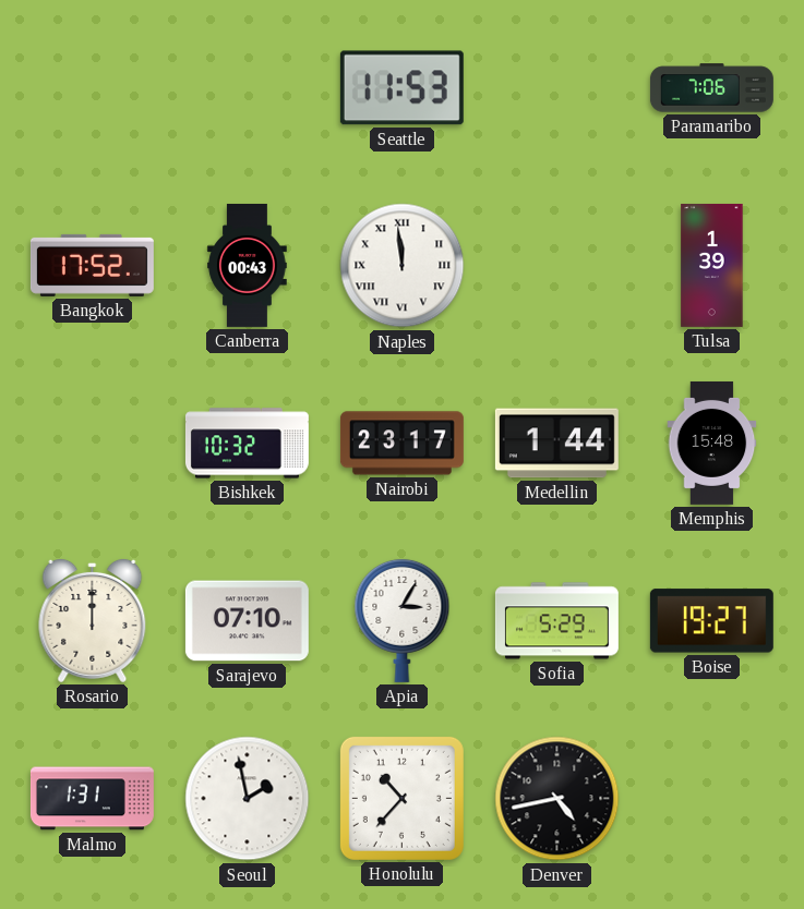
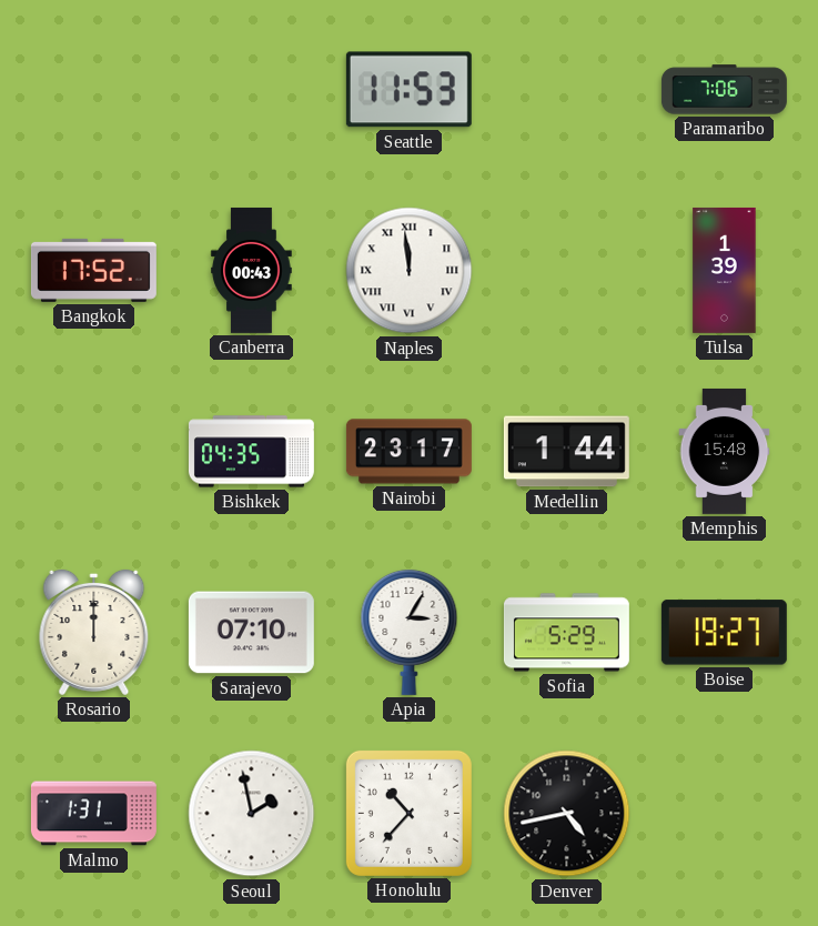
Bishkek: 10:32 -> 04:35
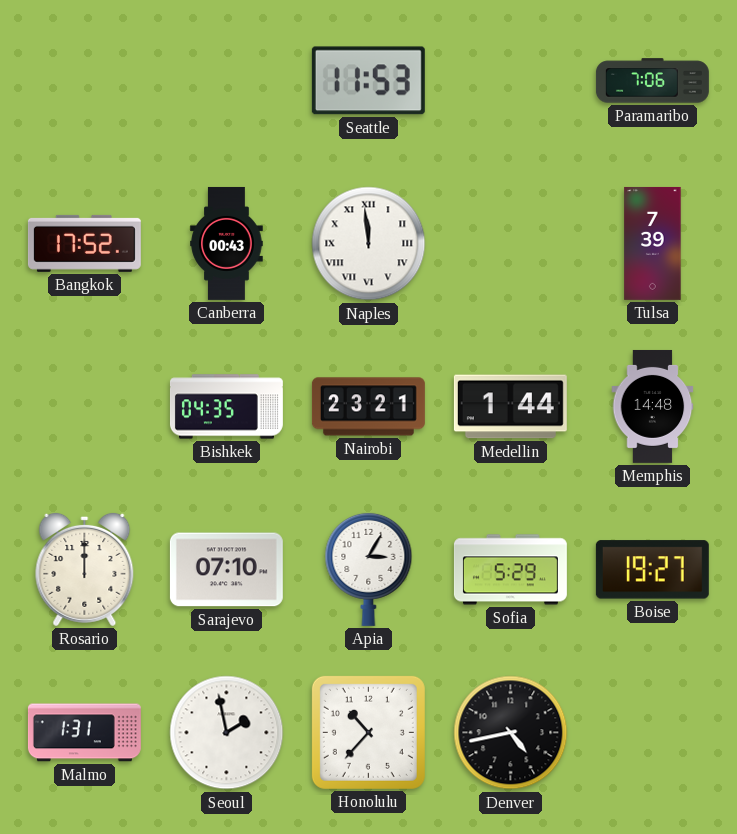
Tulsa: 1:39 -> 7:39
Nairobi: 23:17 -> 23:21
Memphis: 15:48 -> 14:48
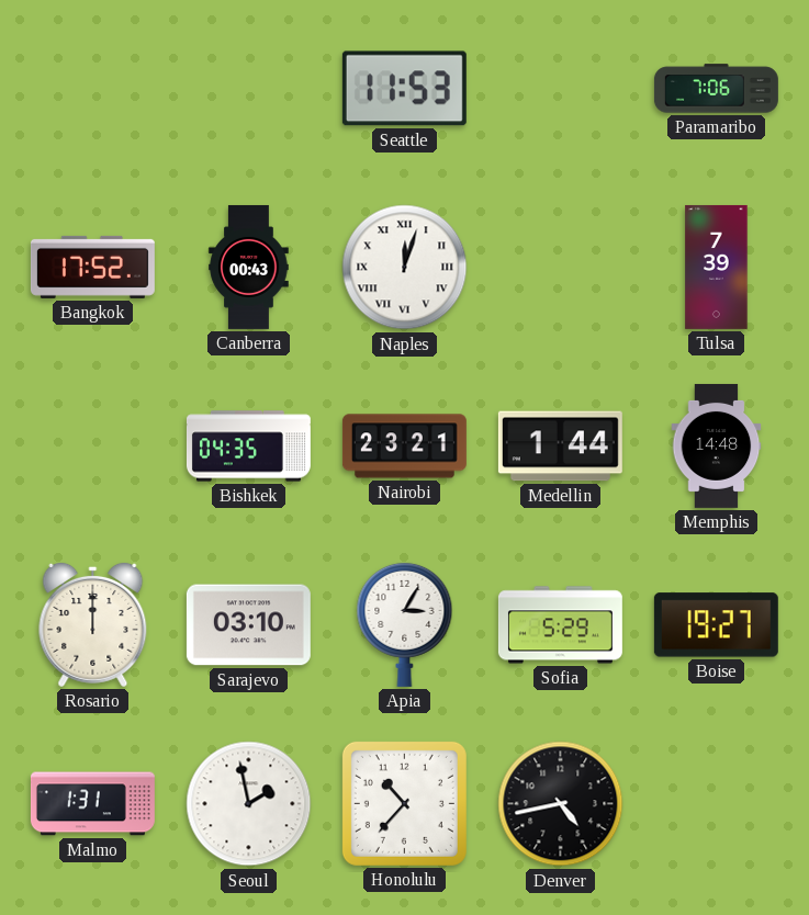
Naples: 11:59 -> 12:03
Sarajevo: 07:10 -> 03:10
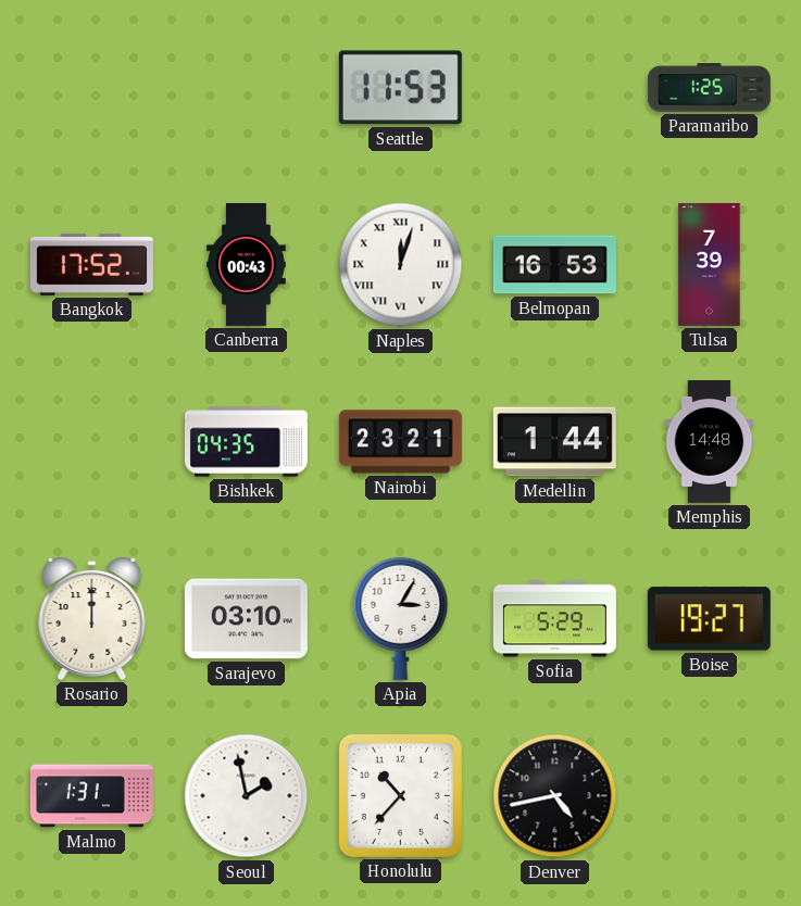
Paramaribo: 7:06 -> 1:25
Belmopan: none -> 16:53
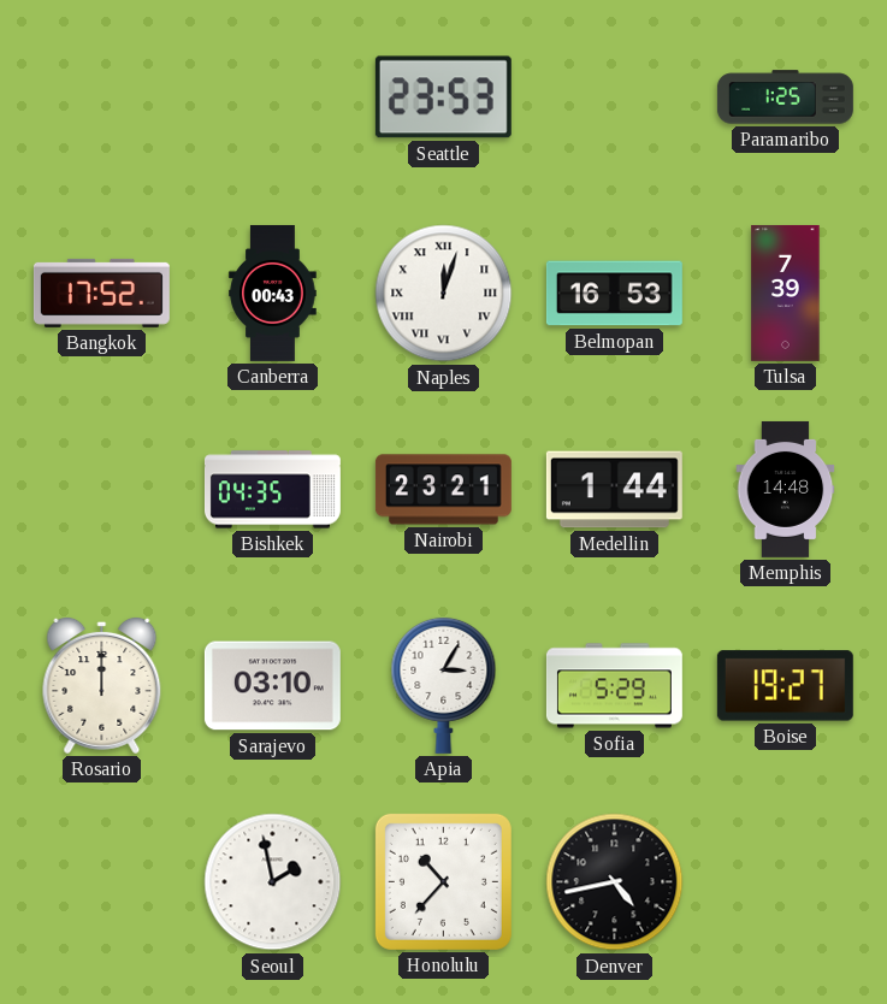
Seattle: 11:53 -> 23:53
Malmo: 1:31 -> none
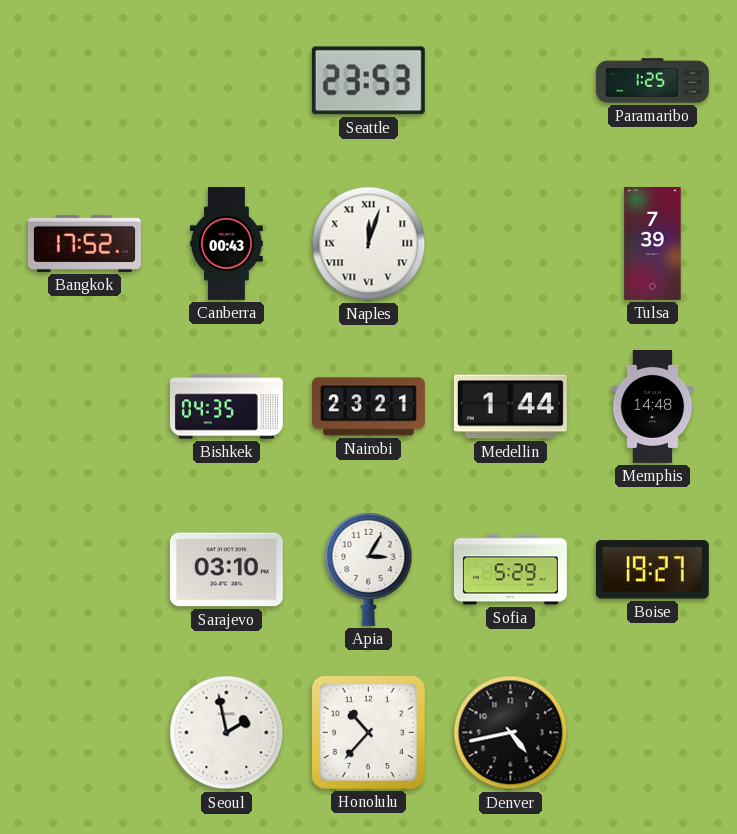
Belmopan: 16:53 -> none
Rosario: 12:00 -> none
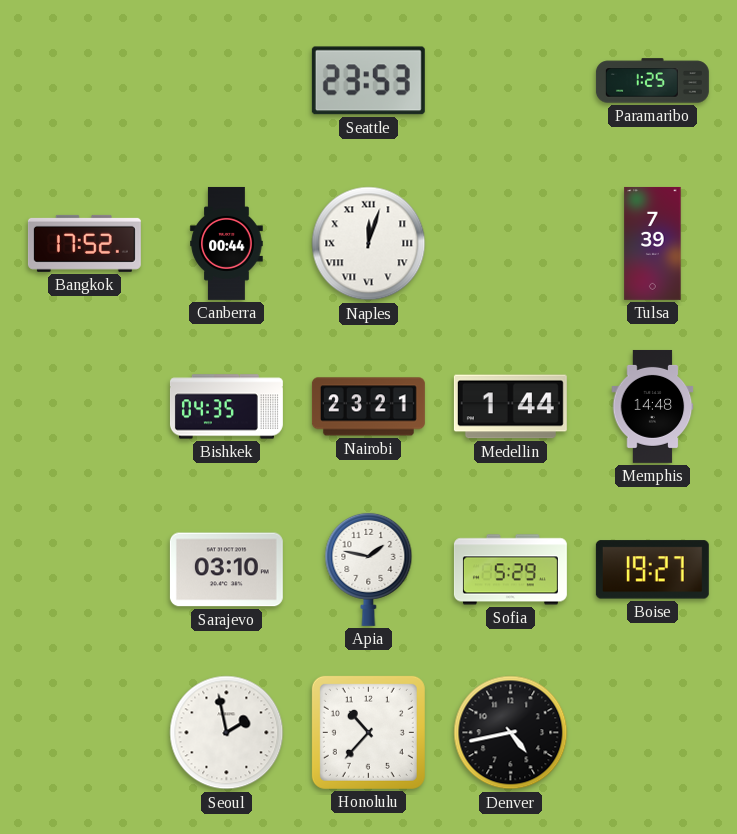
Canberra: 00:43 -> 00:44
Apia: 3:05 -> 1:47
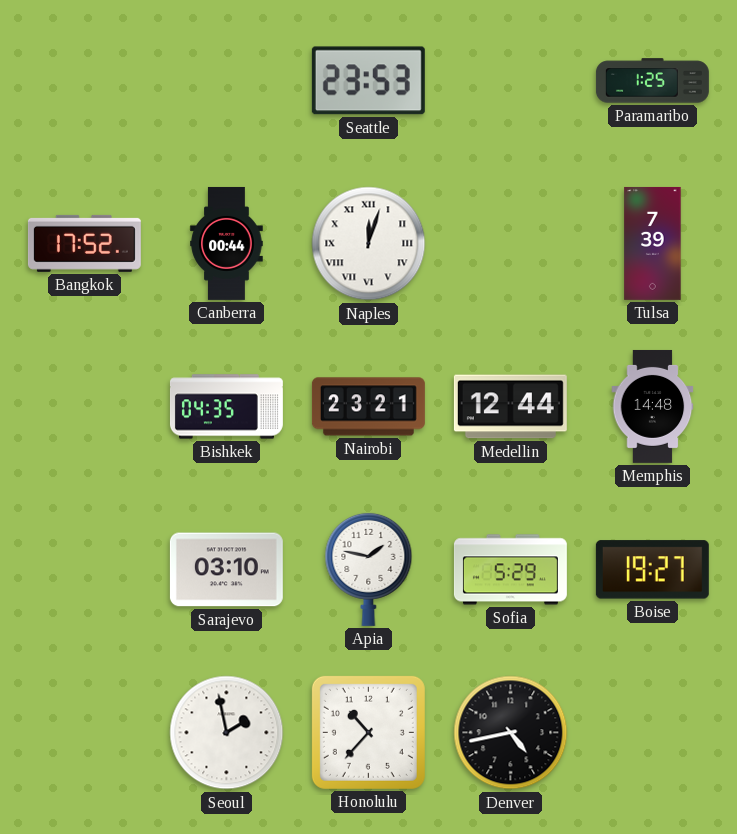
Medellin: 1:44 -> 12:44
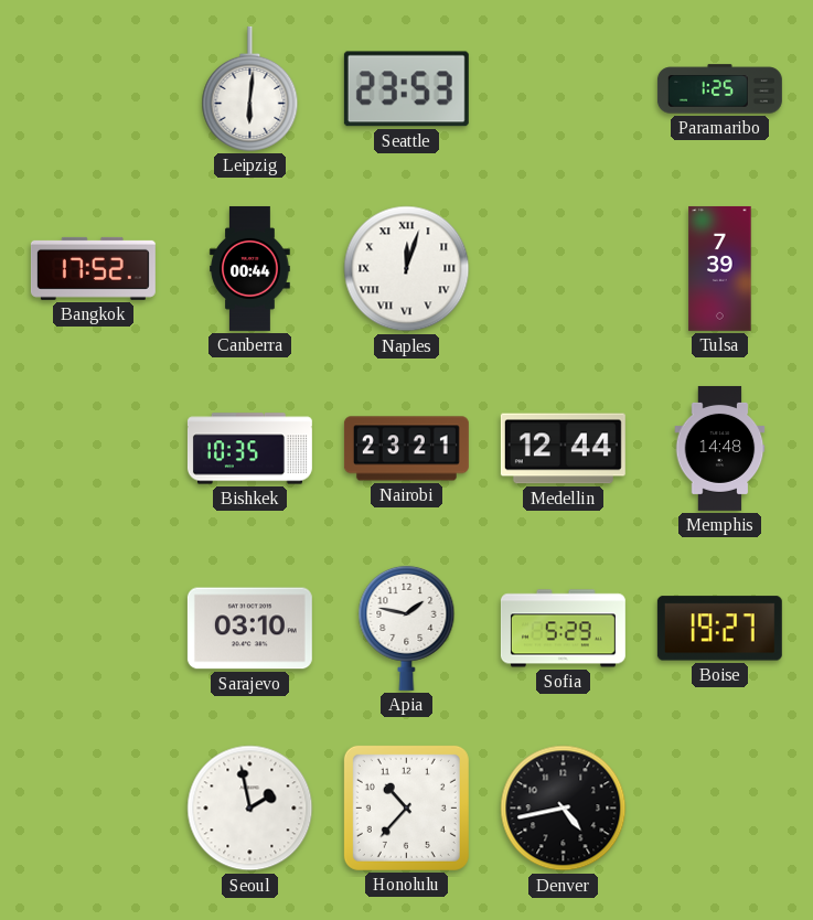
Leipzig: none -> 6:01
Bishkek: 04:35 -> 10:35
